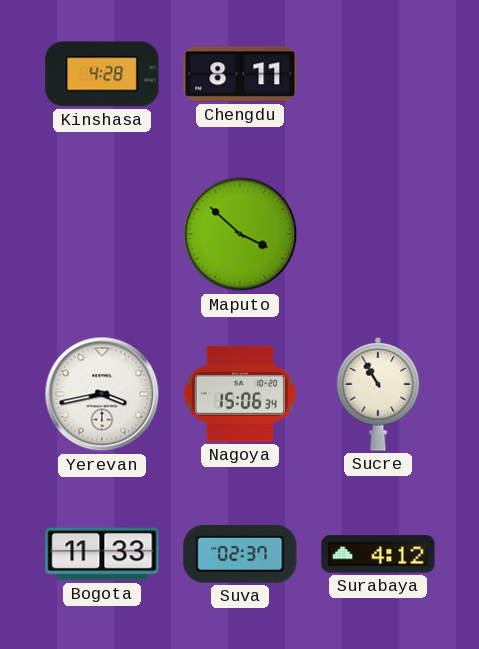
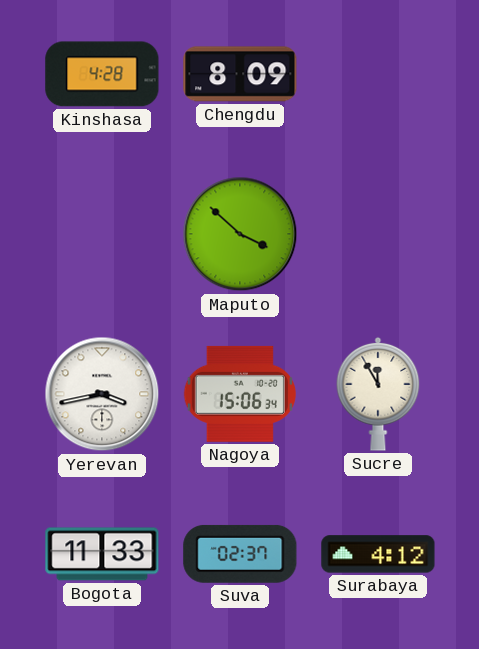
Chengdu: 8:11 -> 8:09
Sucre: 10:55 -> 11:55
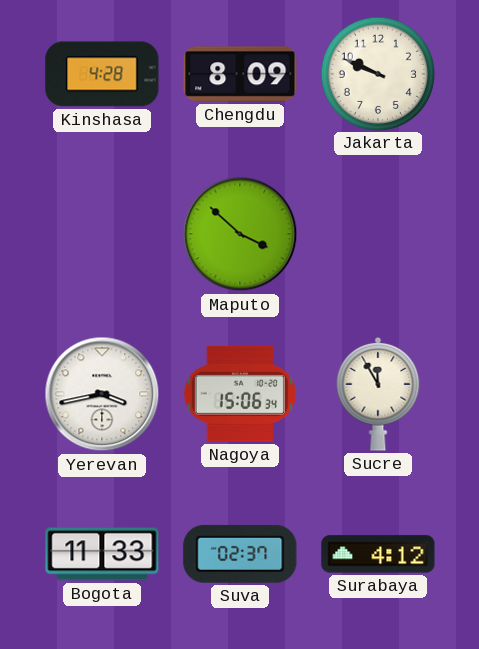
Jakarta: none -> 9:49
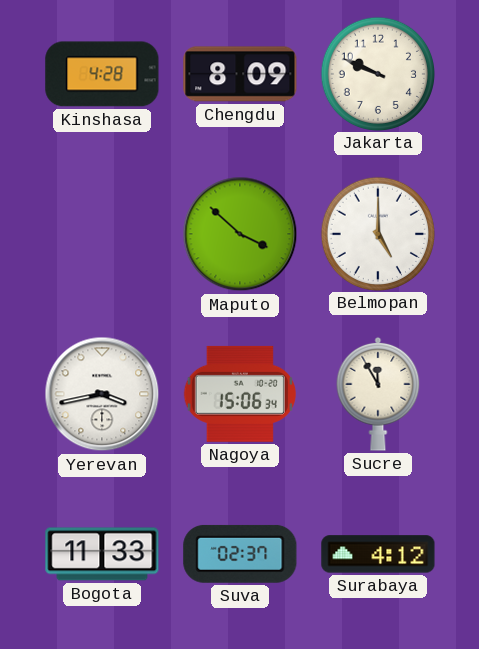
Belmopan: none -> 5:00
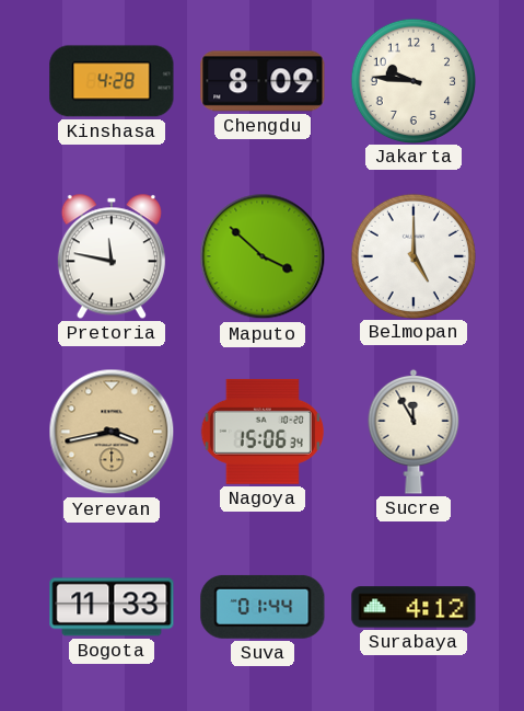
Jakarta: 9:49 -> 9:46
Pretoria: none -> 11:47
Yerevan dial: white -> champagne
Suva: 02:37 -> 01:44
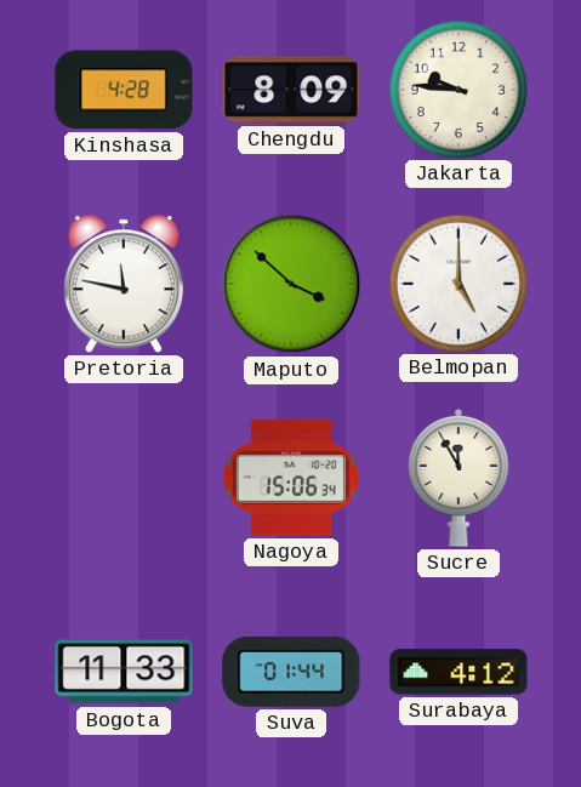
Yerevan: 3:43 -> none
